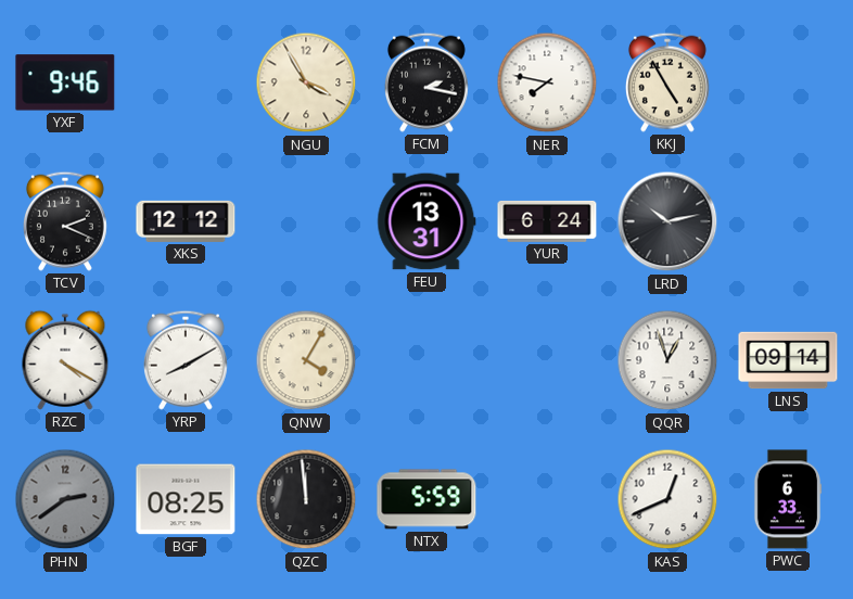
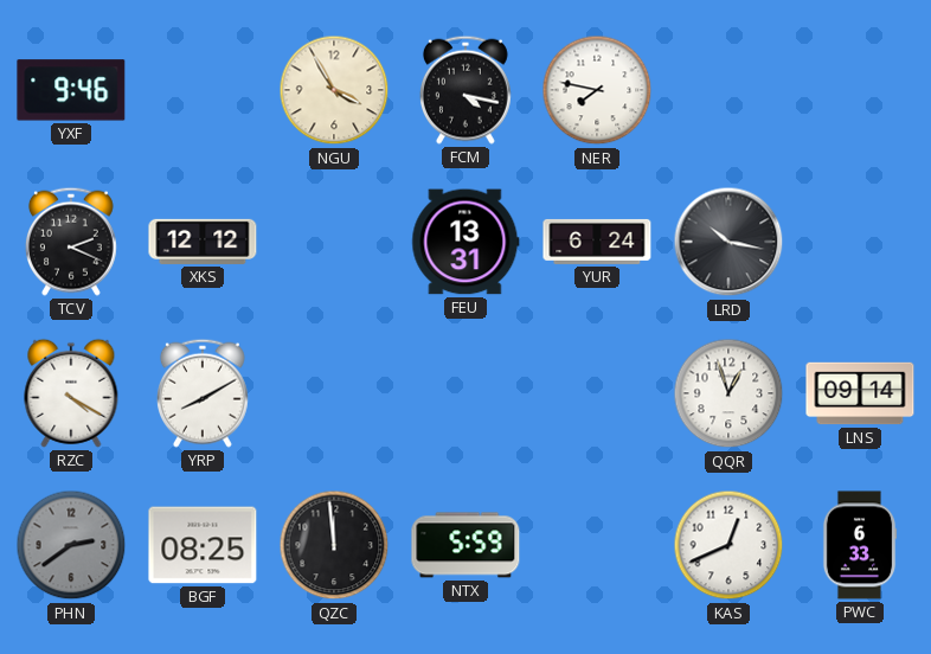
FCM: 2:17 -> 4:17
KKJ: 4:55 -> none
LRD: 10:13 -> 10:17
QNW: 4:05 -> none
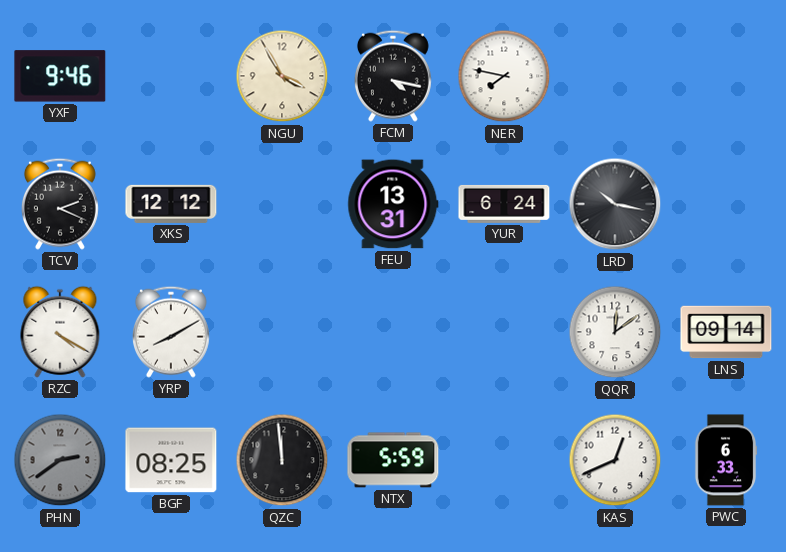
QQR: 12:57 -> 12:09
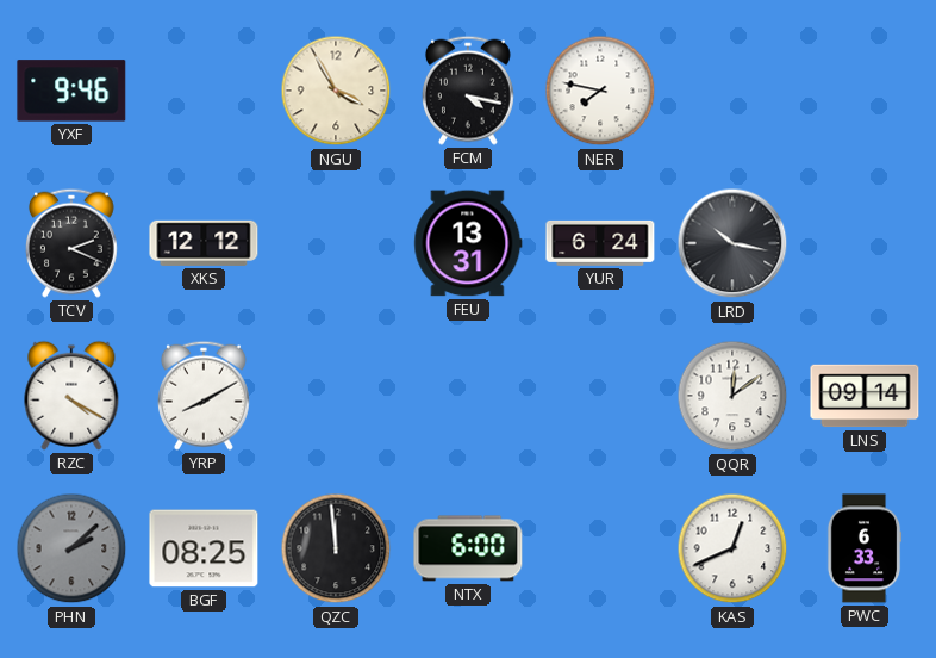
PHN: 2:39 -> 2:08
NTX: 5:59 -> 6:00
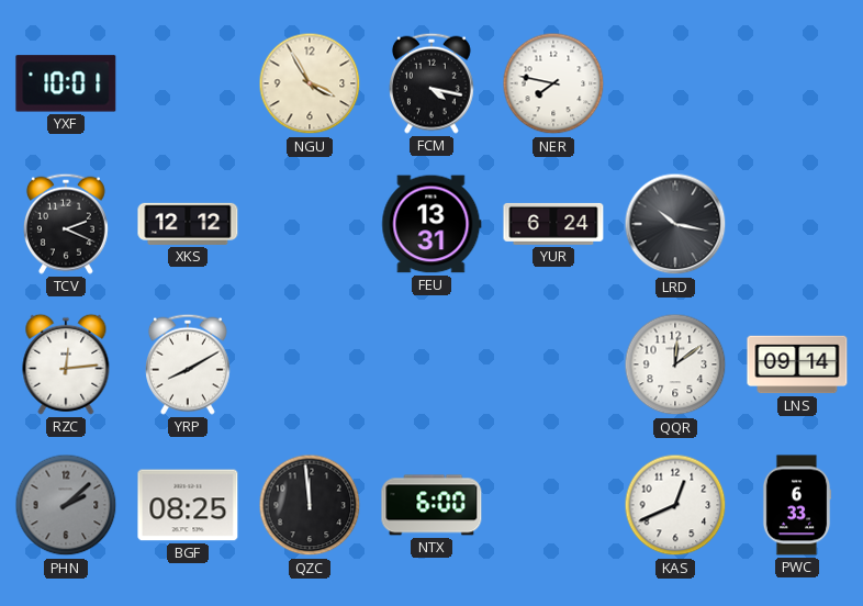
YXF: 9:46 -> 10:01
RZC: 4:20 -> 12:14
